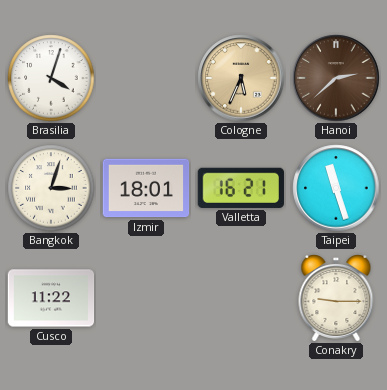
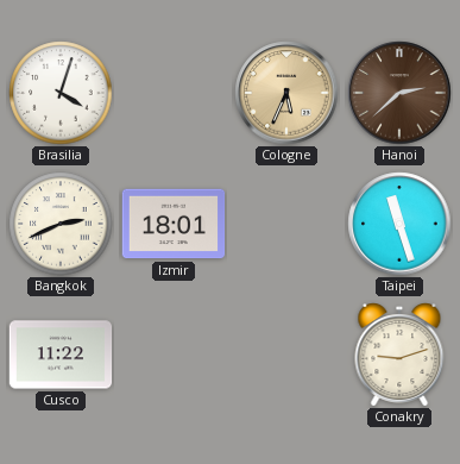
Bangkok: 3:03 -> 2:41
Valletta: 16:21 -> none
Conakry: 9:15 -> 9:12
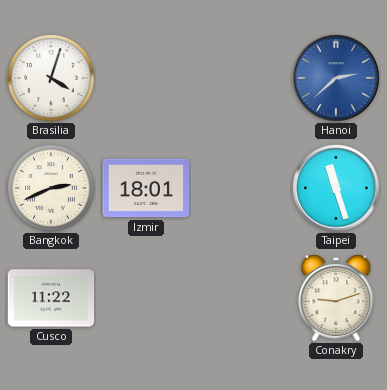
Cologne: 5:34 -> none
Hanoi dial: brown -> blue
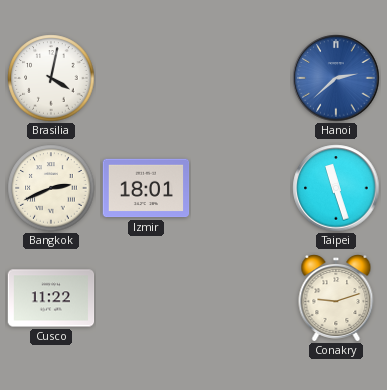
Brasilia: 4:03 -> 4:02
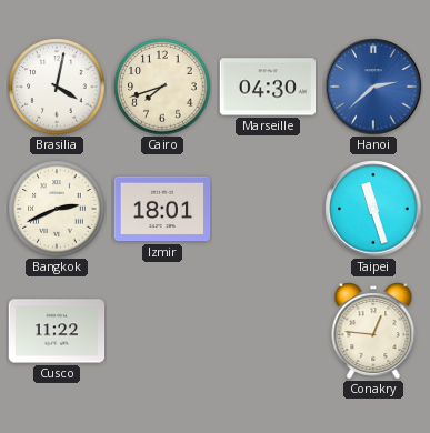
Cairo: none -> 7:42
Marseille: none -> 04:30
Conakry: 9:12 -> 12:46
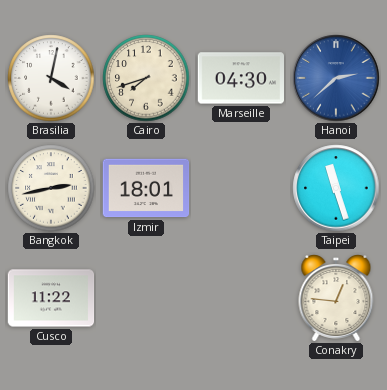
Bangkok: 2:41 -> 2:43
